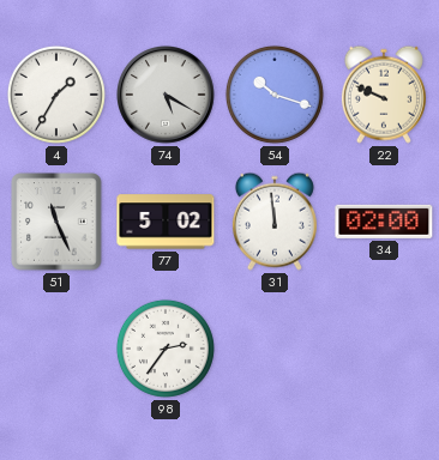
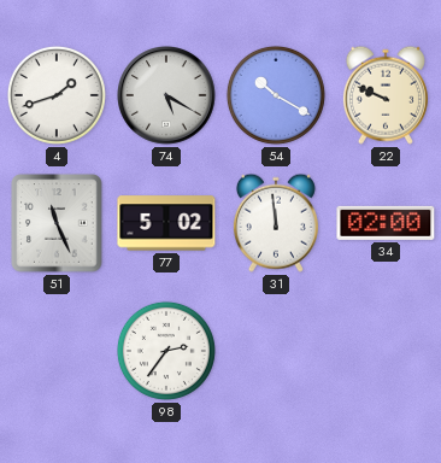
4: 1:35 -> 1:42
54: 10:18 -> 10:20
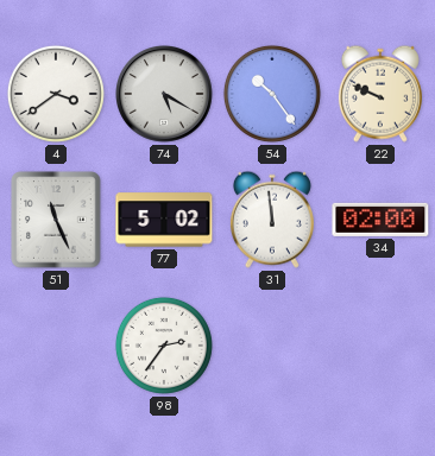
4: 1:42 -> 3:39
54: 10:20 -> 10:24
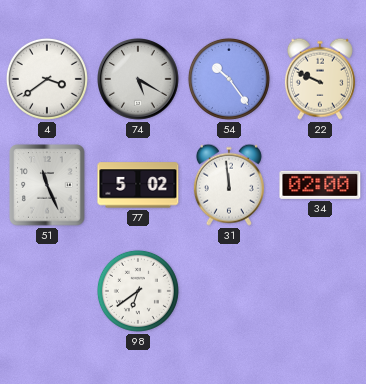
98: 2:36 -> 6:39
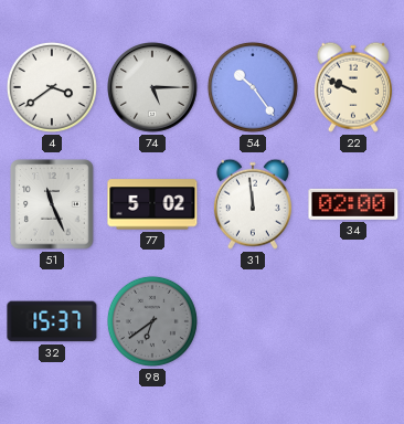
74: 5:20 -> 5:15
32: none -> 15:37
98 dial: white -> grey
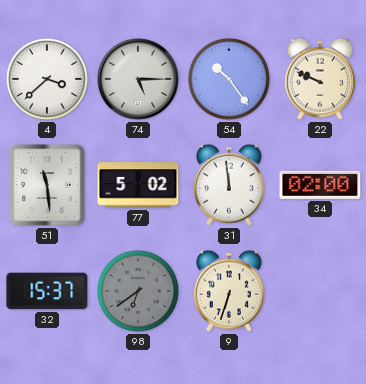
4: 3:39 -> 3:38
51: 11:26 -> 11:29
9: none -> 6:33
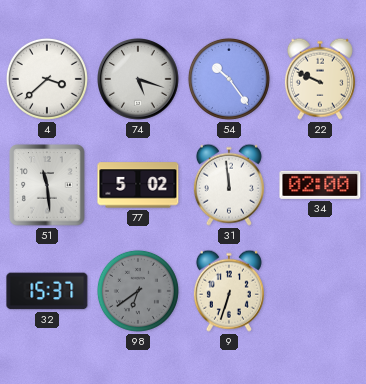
74: 5:15 -> 5:18
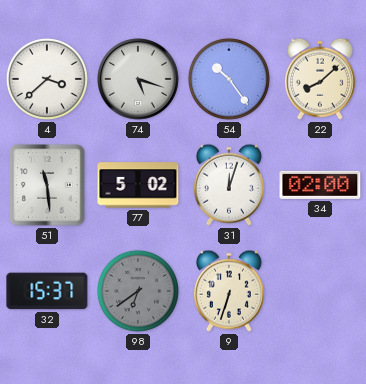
22: 9:49 -> 8:08
31: 11:59 -> 12:03
